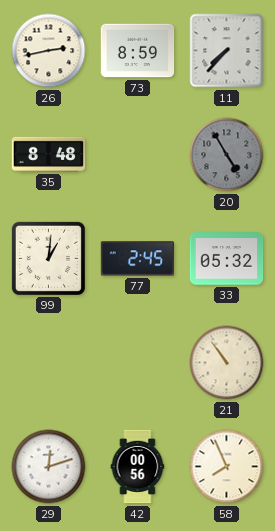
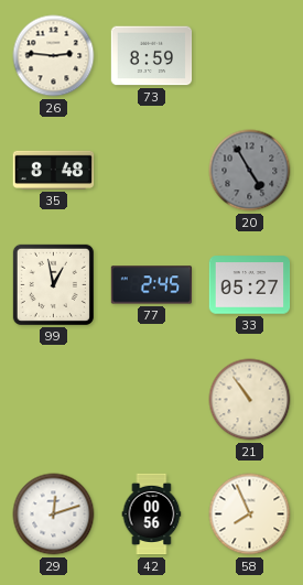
26: 2:43 -> 2:46
11: 7:37 -> none
99: 1:01 -> 12:58
33: 05:32 -> 05:27
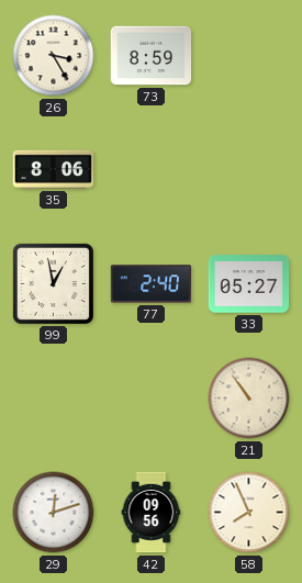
26: 2:46 -> 3:25
35: 8:48 -> 8:06
20: 4:55 -> none
77: 2:45 -> 2:40
42: 00:56 -> 09:56
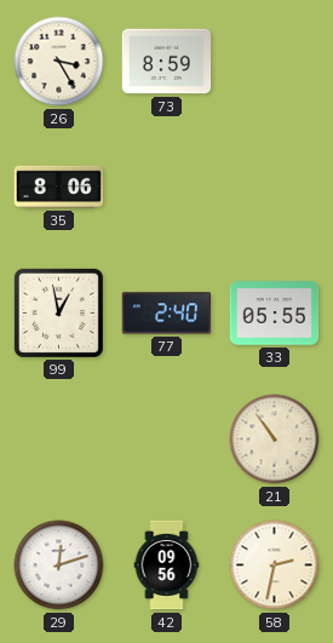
33: 05:27 -> 05:55
58: 7:56 -> 2:32
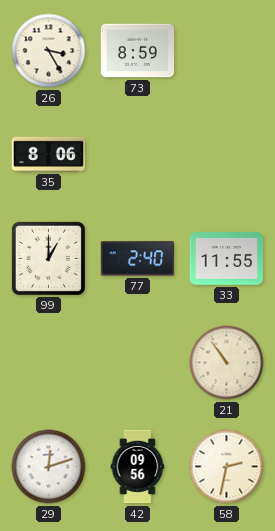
99: 12:58 -> 1:00
33: 05:55 -> 11:55
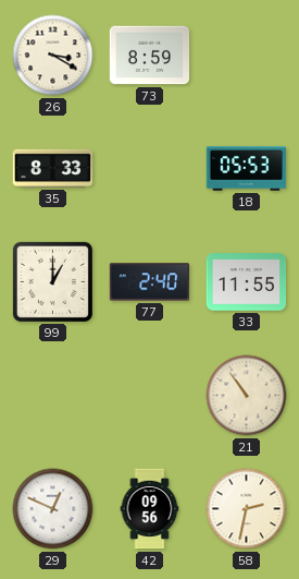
26: 3:25 -> 3:20
35: 8:06 -> 8:33
18: none -> 05:53
29: 12:12 -> 12:49
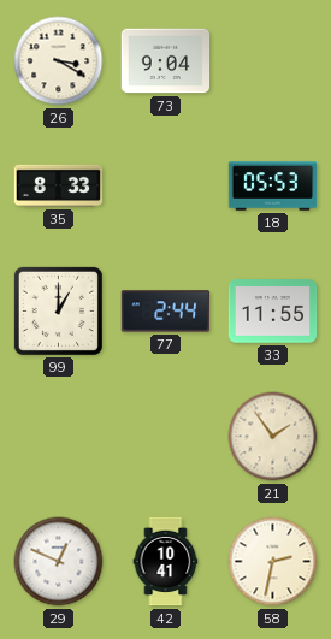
73: 8:59 -> 9:04
77: 2:40 -> 2:44
21: 10:54 -> 1:54
42: 09:56 -> 10:41
